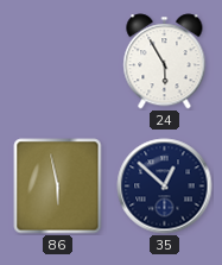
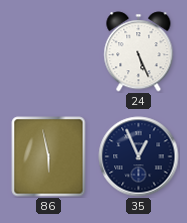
24: 5:55 -> 5:26
35: 12:52 -> 12:56
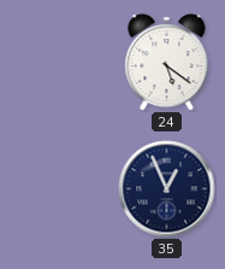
24: 5:26 -> 5:21
86: 5:58 -> none
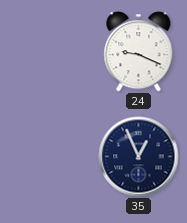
24: 5:21 -> 9:19
